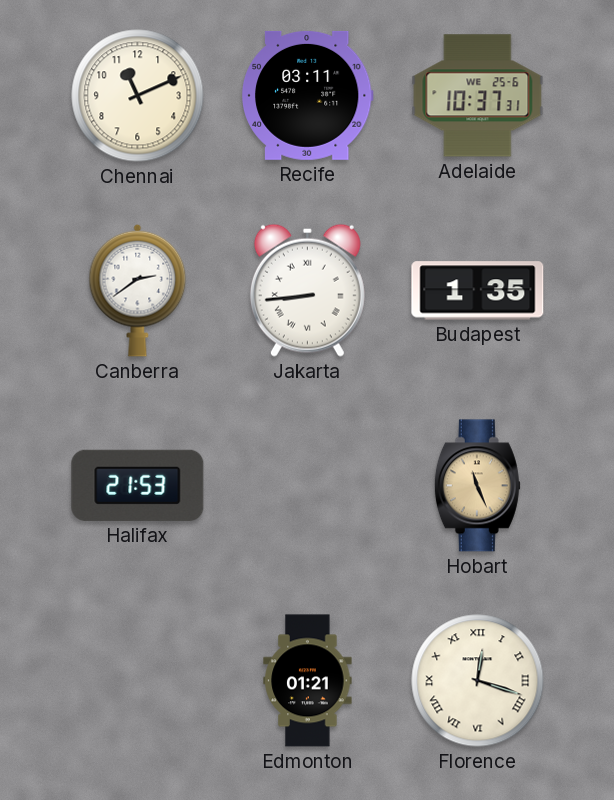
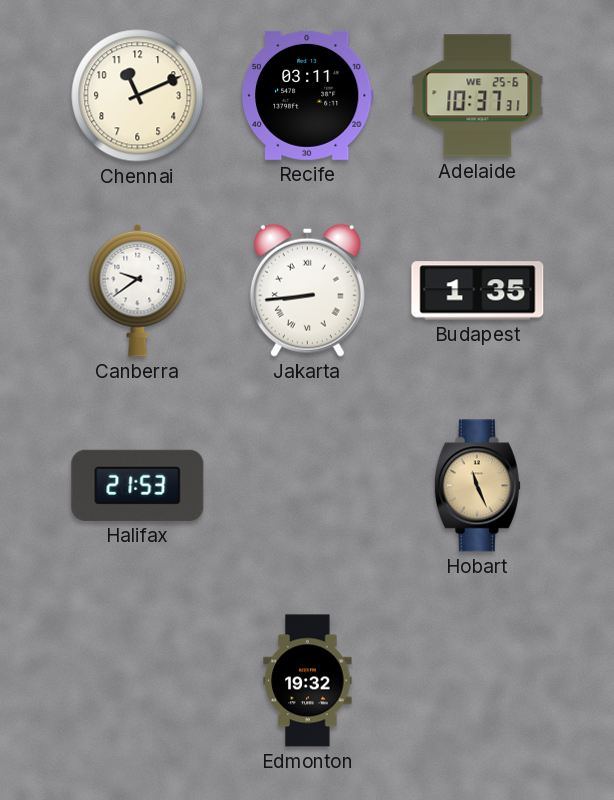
Canberra: 2:39 -> 9:39
Edmonton: 01:21 -> 19:32
Florence: 12:18 -> none
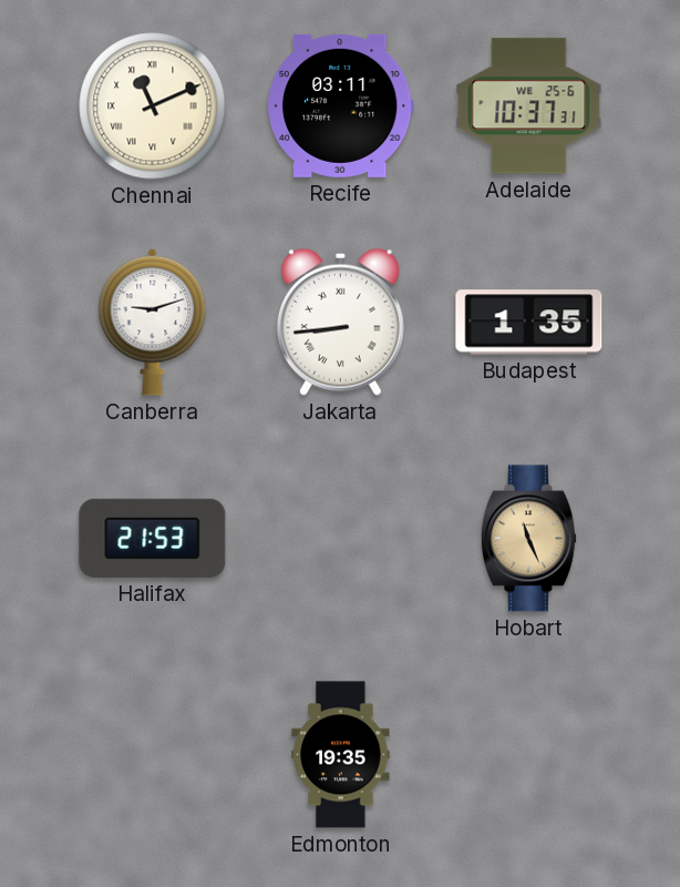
Chennai numerals: Arabic -> Roman
Canberra: 9:39 -> 9:12
Edmonton: 19:32 -> 19:35
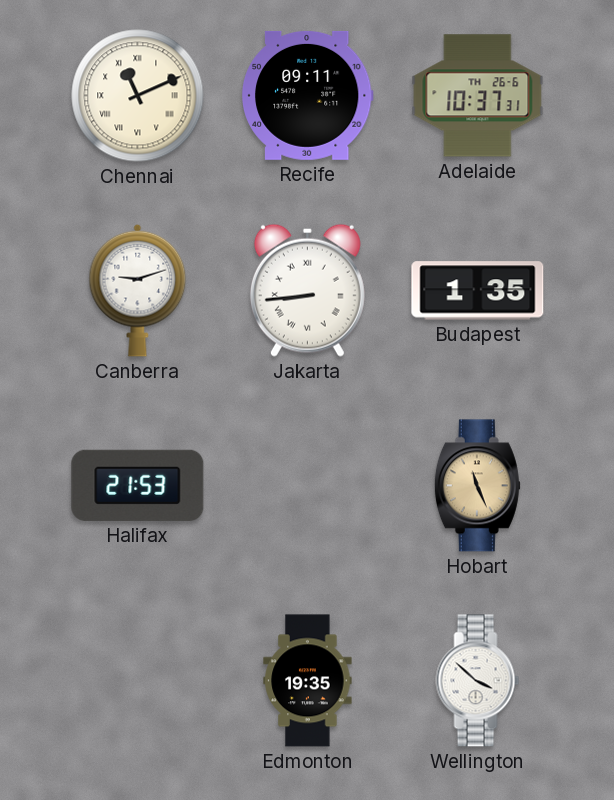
Recife: 03:11 -> 09:11
Adelaide date: WE 25-6 -> TH 26-6
Wellington: none -> 3:52
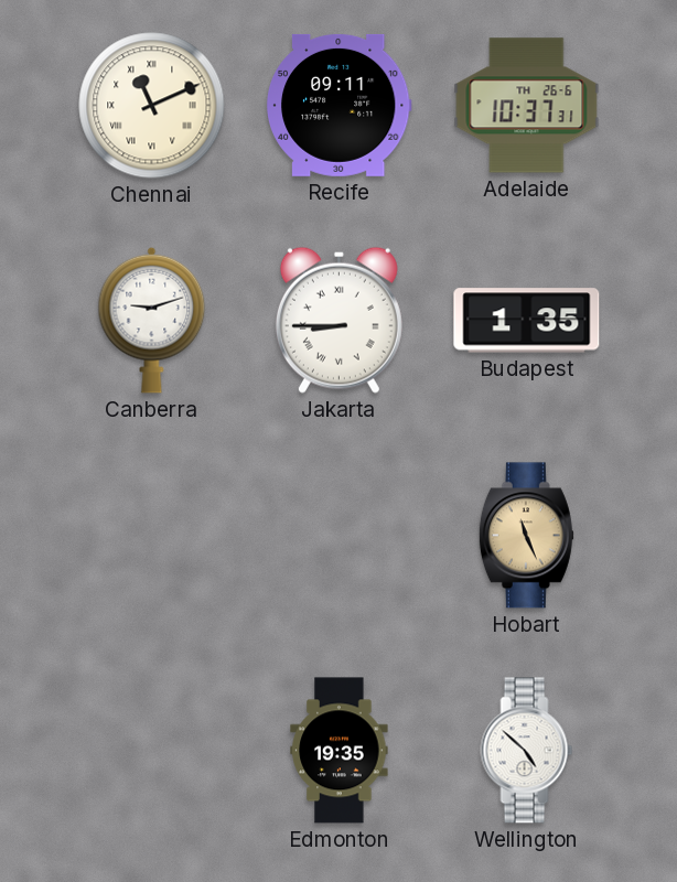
Jakarta: 8:44 -> 8:45
Halifax: 21:53 -> none
Wellington: 3:52 -> 4:52
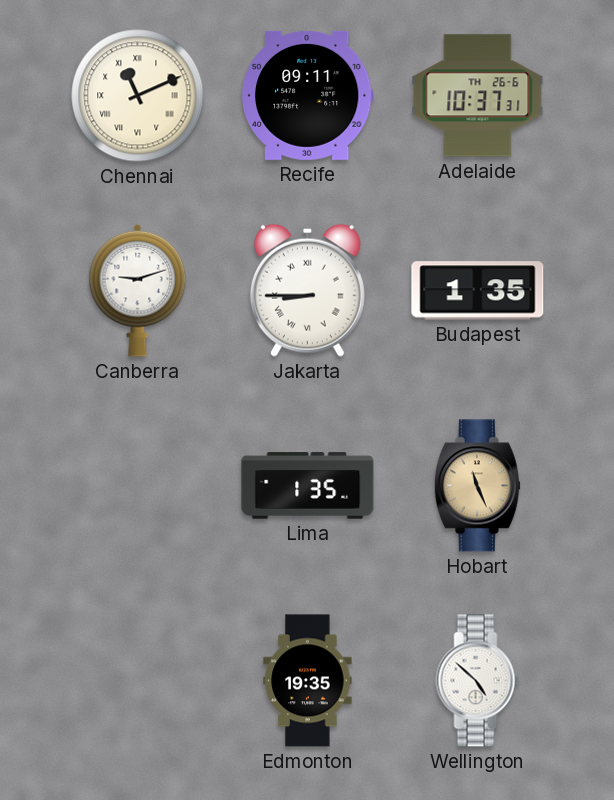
Lima: none -> 1:35
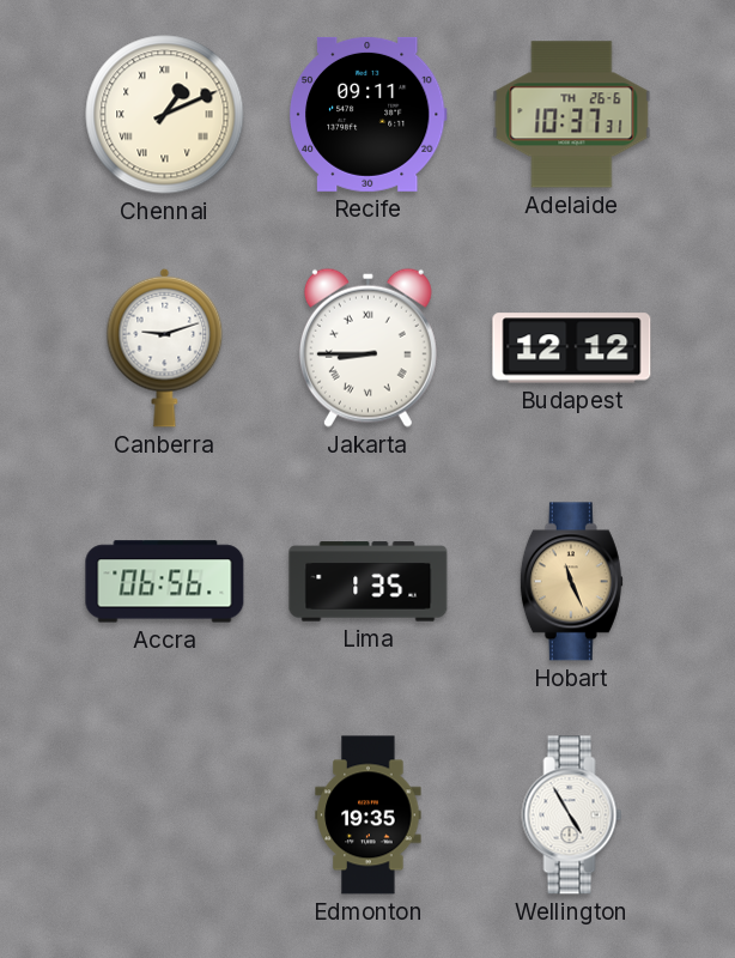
Chennai: 11:11 -> 1:11
Budapest: 1:35 -> 12:12
Accra: none -> 06:56
Wellington: 4:52 -> 4:55
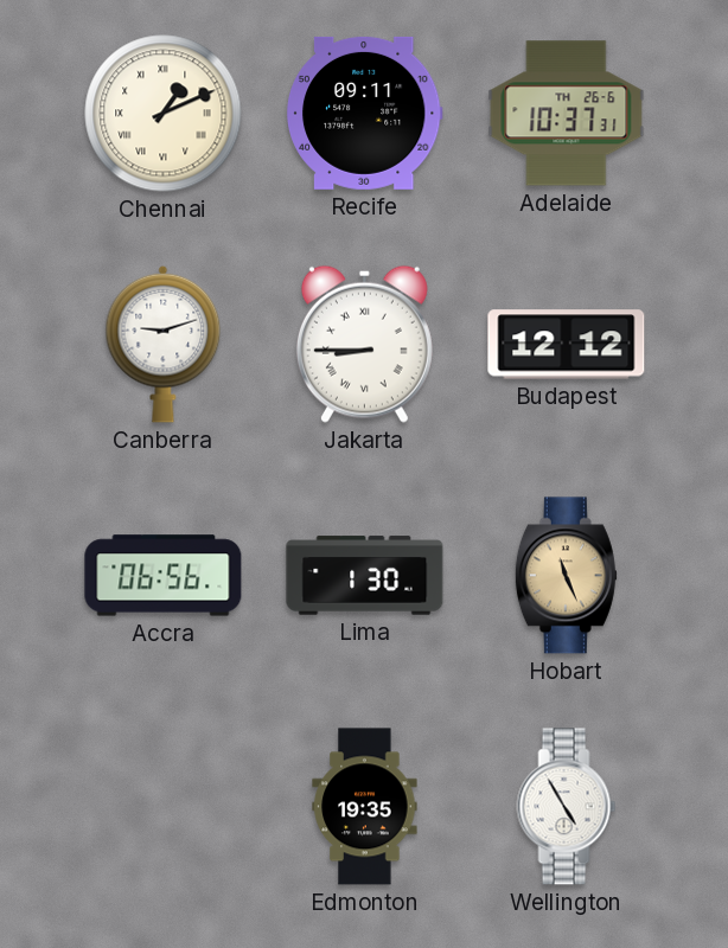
Lima: 1:35 -> 1:30
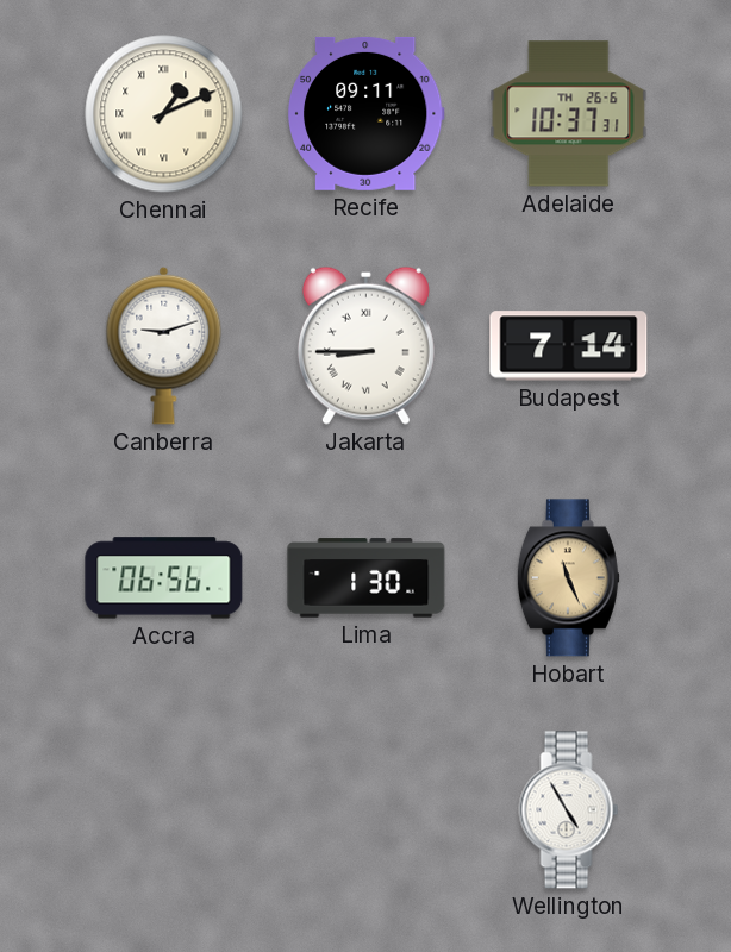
Budapest: 12:12 -> 7:14
Edmonton: 19:35 -> none
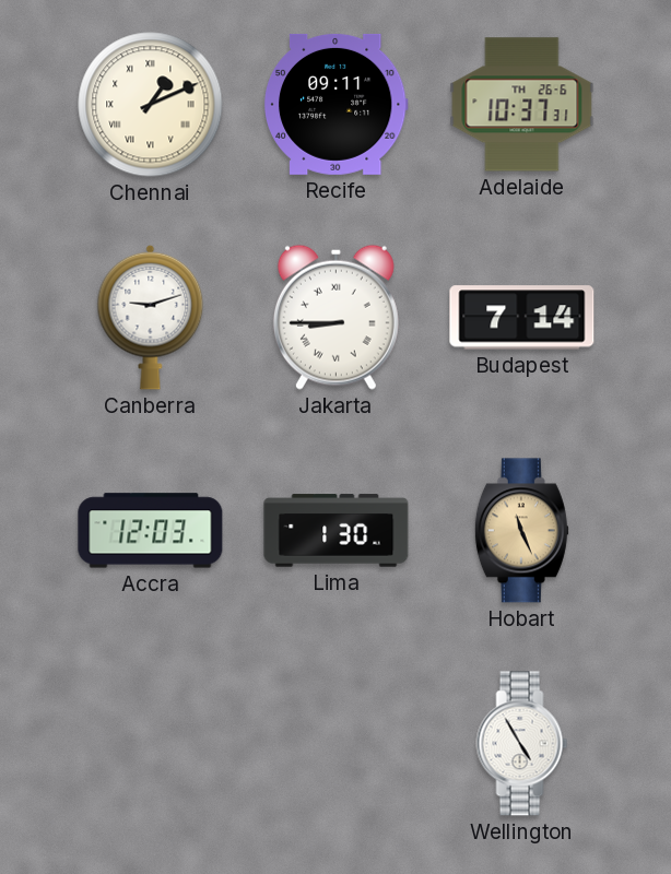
Accra: 06:56 -> 12:03
